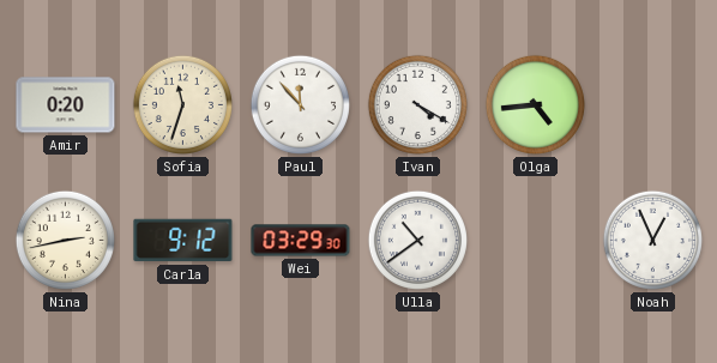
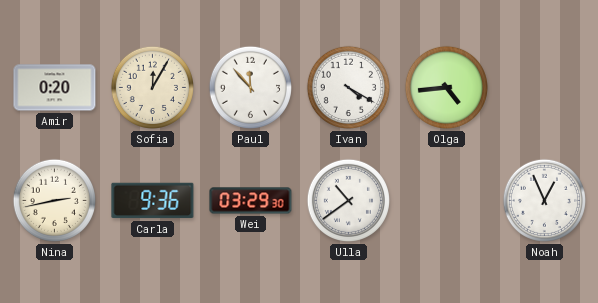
Sofia: 11:33 -> 12:05
Carla: 9:12 -> 9:36
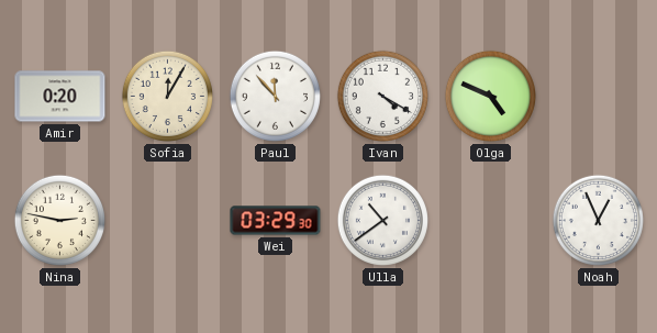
Olga: 4:44 -> 4:49
Nina: 2:43 -> 2:47
Carla: 9:36 -> none
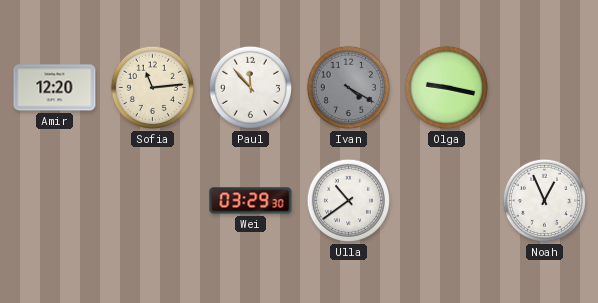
Amir: 0:20 -> 12:20
Sofia: 12:05 -> 11:14
Ivan dial: white -> grey
Olga: 4:49 -> 9:17
Nina: 2:47 -> none
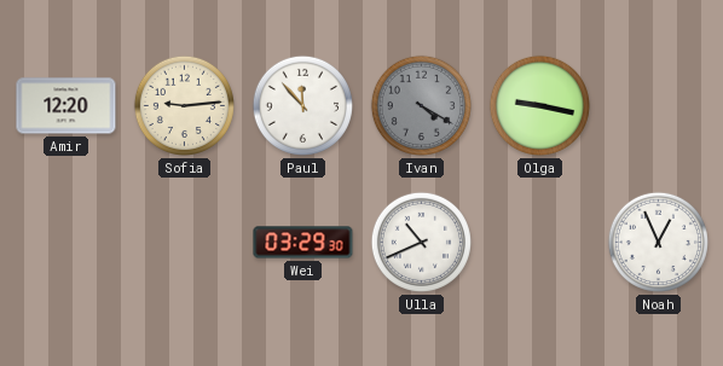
Sofia: 11:14 -> 9:14
Ulla: 10:39 -> 10:41
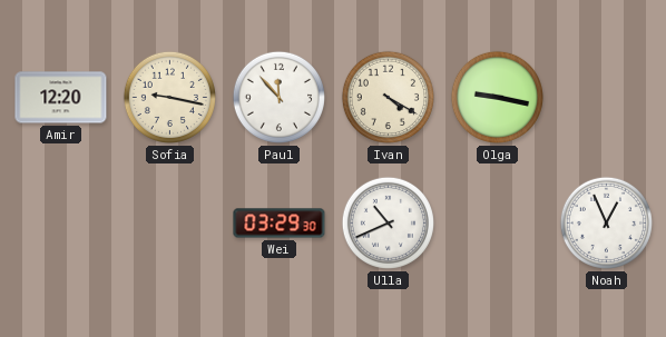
Sofia: 9:14 -> 9:17
Ivan dial: grey -> cream
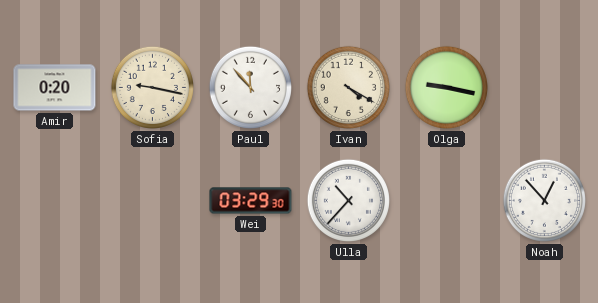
Amir: 12:20 -> 0:20
Ulla: 10:41 -> 10:37
Noah: 12:56 -> 12:53
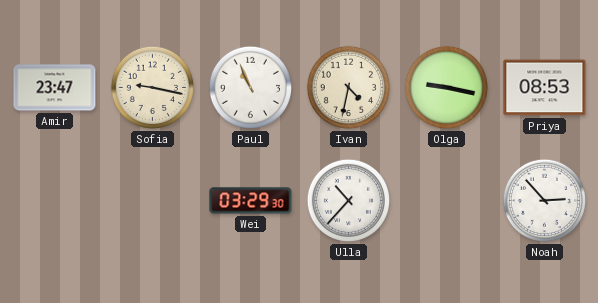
Amir: 0:20 -> 23:47
Paul: 11:53 -> 10:56
Ivan: 4:20 -> 4:32
Priya: none -> 08:53
Noah: 12:53 -> 2:53
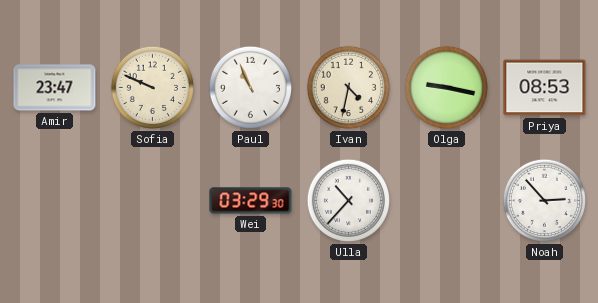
Sofia: 9:17 -> 9:49
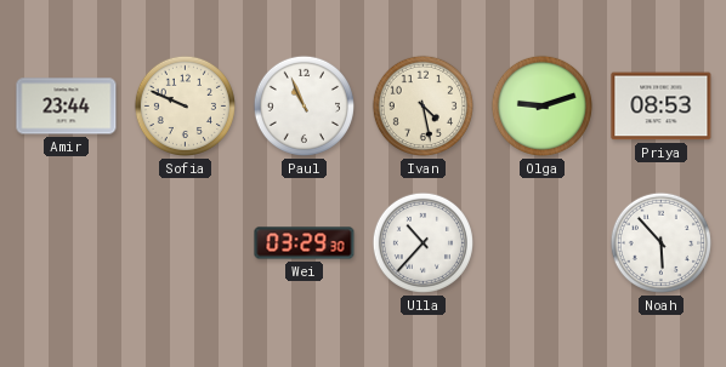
Amir: 23:47 -> 23:44
Ivan: 4:32 -> 4:28
Olga: 9:17 -> 9:12
Noah: 2:53 -> 5:53
